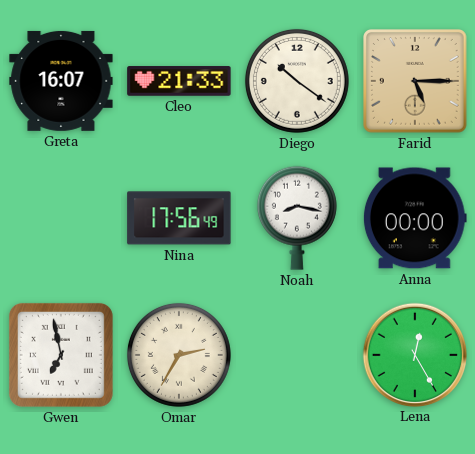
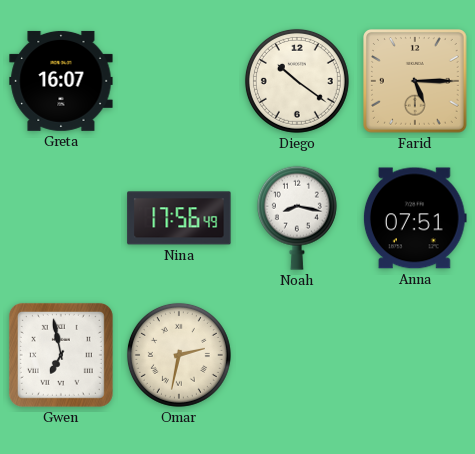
Cleo: 21:33 -> none
Anna: 00:00 -> 07:51
Omar: 2:35 -> 2:32
Lena: 12:25 -> none
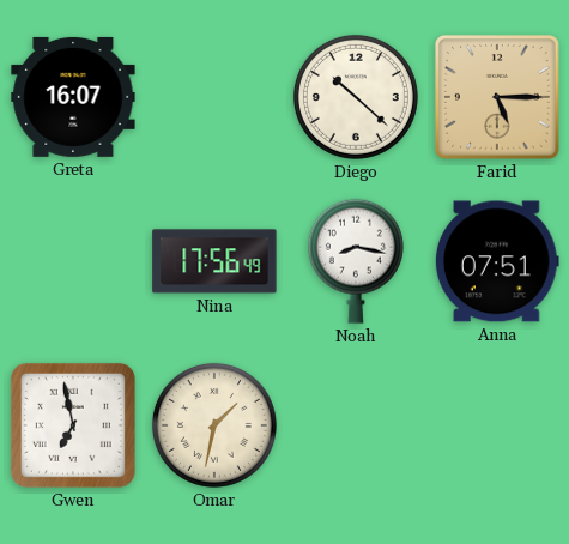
Diego: 10:21 -> 10:22
Omar: 2:32 -> 1:32
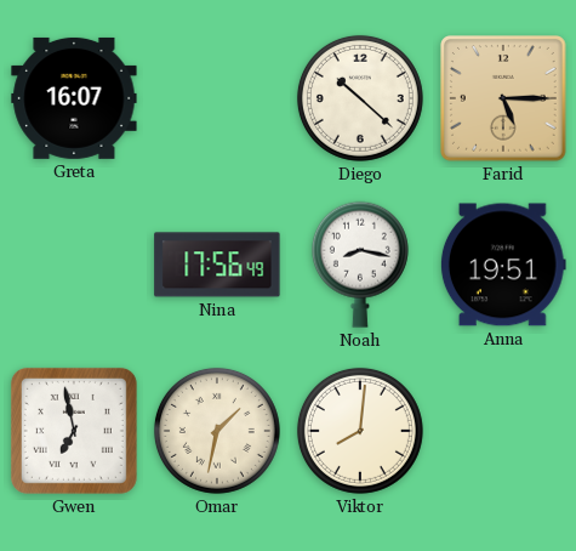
Anna: 07:51 -> 19:51
Viktor: none -> 8:01
